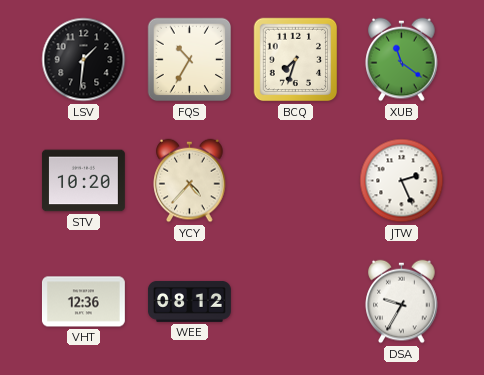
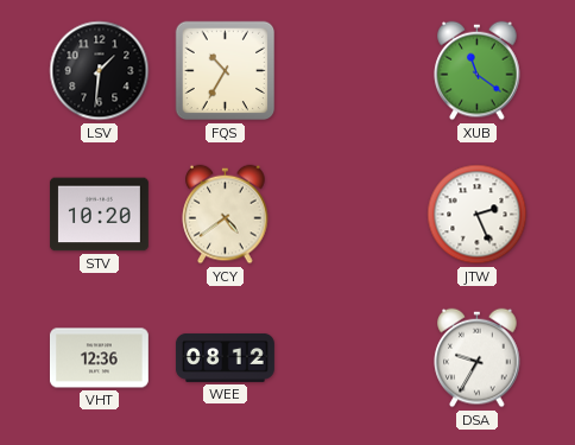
BCQ: 7:33 -> none
YCY: 4:37 -> 4:39
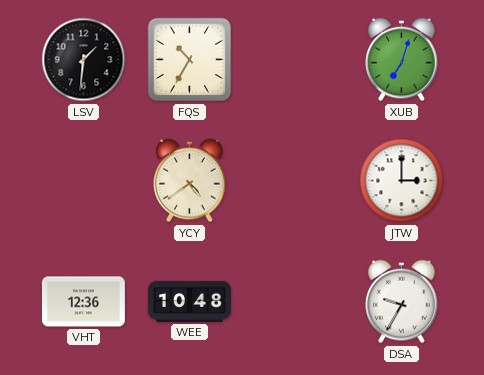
XUB: 11:21 -> 7:03
STV: 10:20 -> none
JTW: 2:26 -> 3:00
WEE: 08:12 -> 10:48
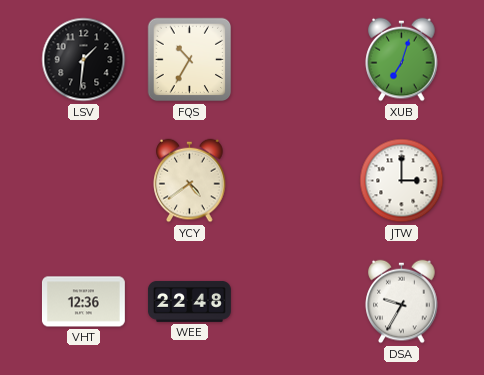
WEE: 10:48 -> 22:48
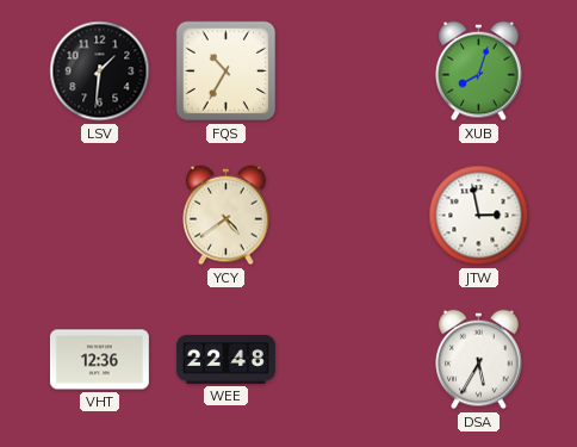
XUB: 7:03 -> 8:03
JTW: 3:00 -> 2:58
DSA: 9:35 -> 5:35
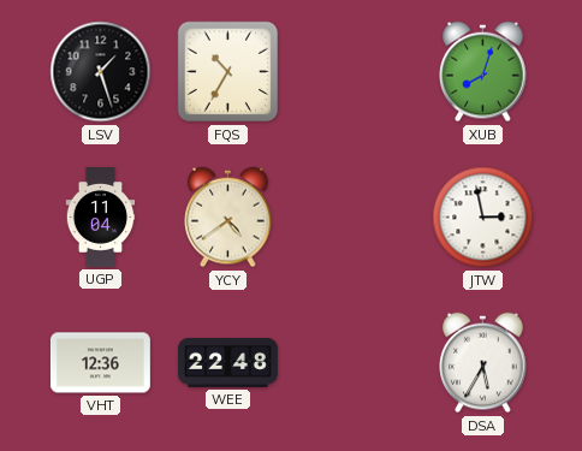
LSV: 1:31 -> 1:27
UGP: none -> 11:04
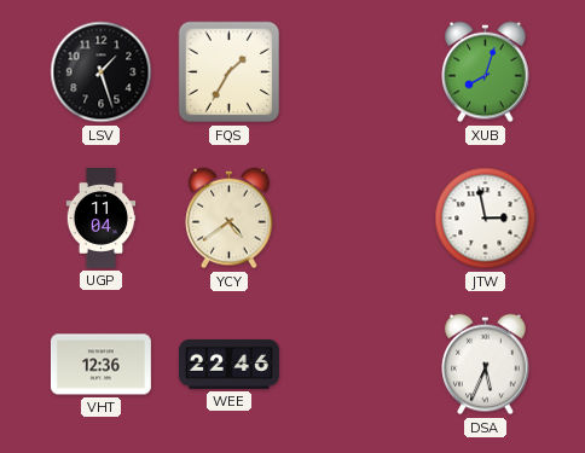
FQS: 10:35 -> 1:35
WEE: 22:48 -> 22:46
DSA: 5:35 -> 5:34
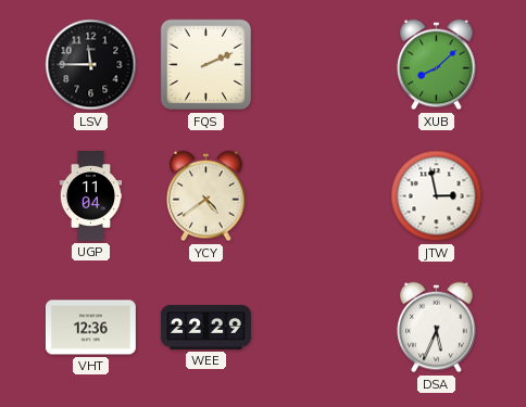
LSV: 1:27 -> 11:45
FQS: 1:35 -> 2:11
XUB: 8:03 -> 8:08
WEE: 22:46 -> 22:29
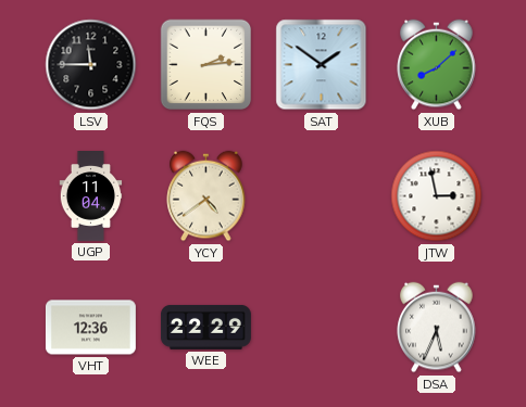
FQS: 2:11 -> 2:14
SAT: none -> 1:51
